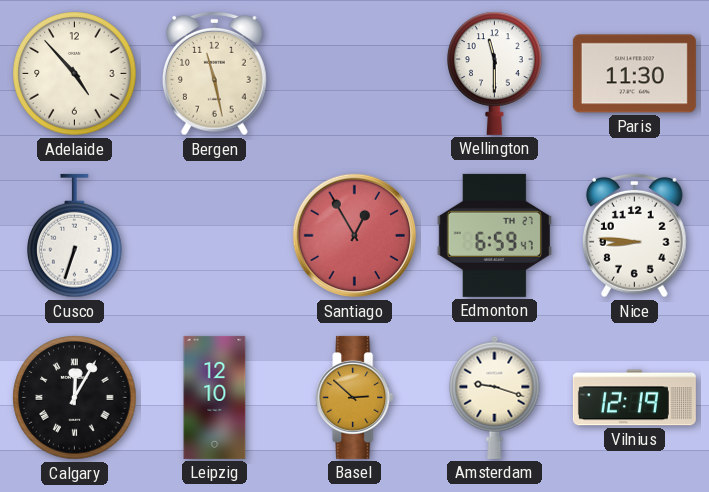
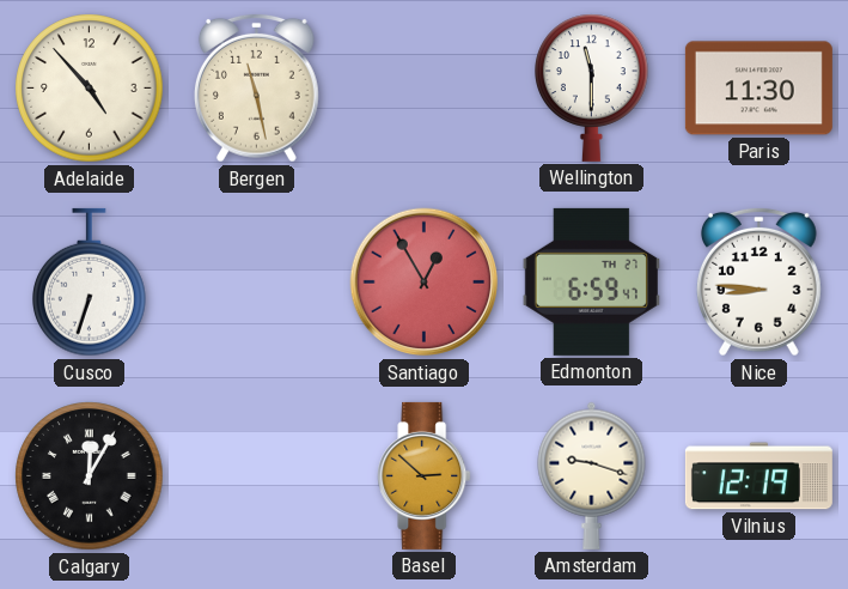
Leipzig: 12:10 -> none
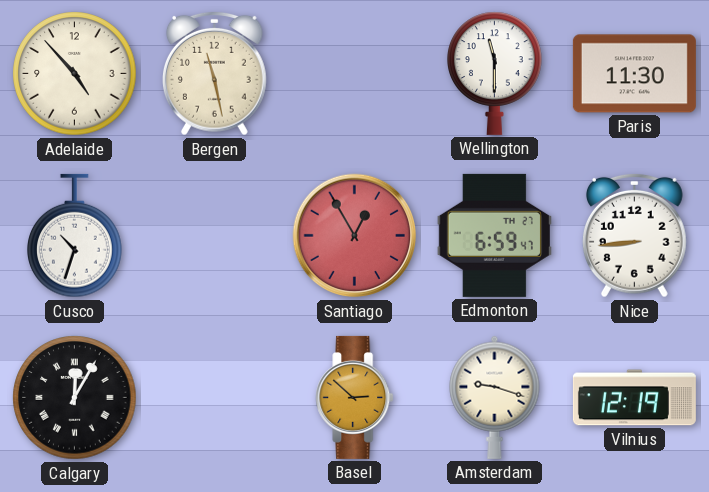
Cusco: 6:33 -> 10:33
Nice: 8:46 -> 8:44
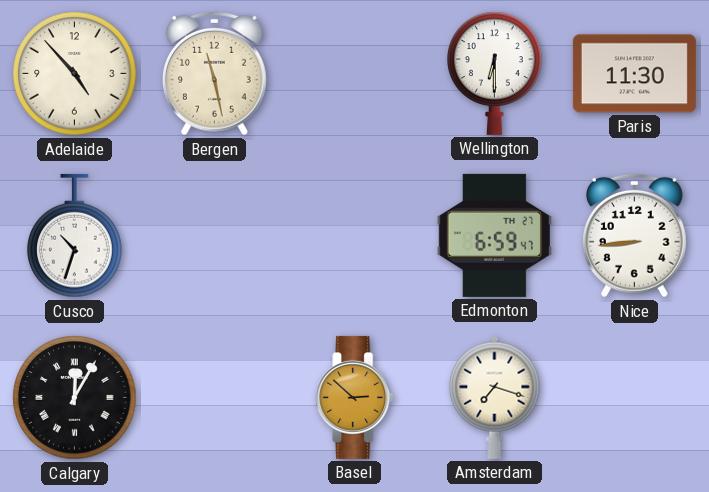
Wellington: 11:30 -> 6:30
Santiago: 12:55 -> none
Amsterdam: 9:18 -> 7:18
Vilnius: 12:19 -> none
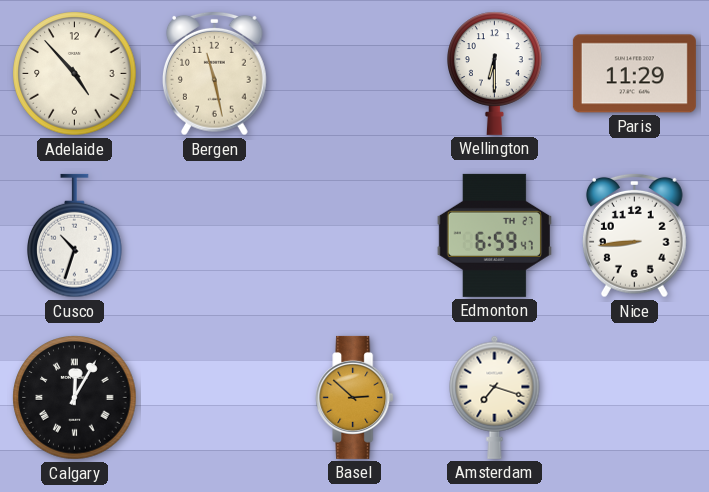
Paris: 11:30 -> 11:29
